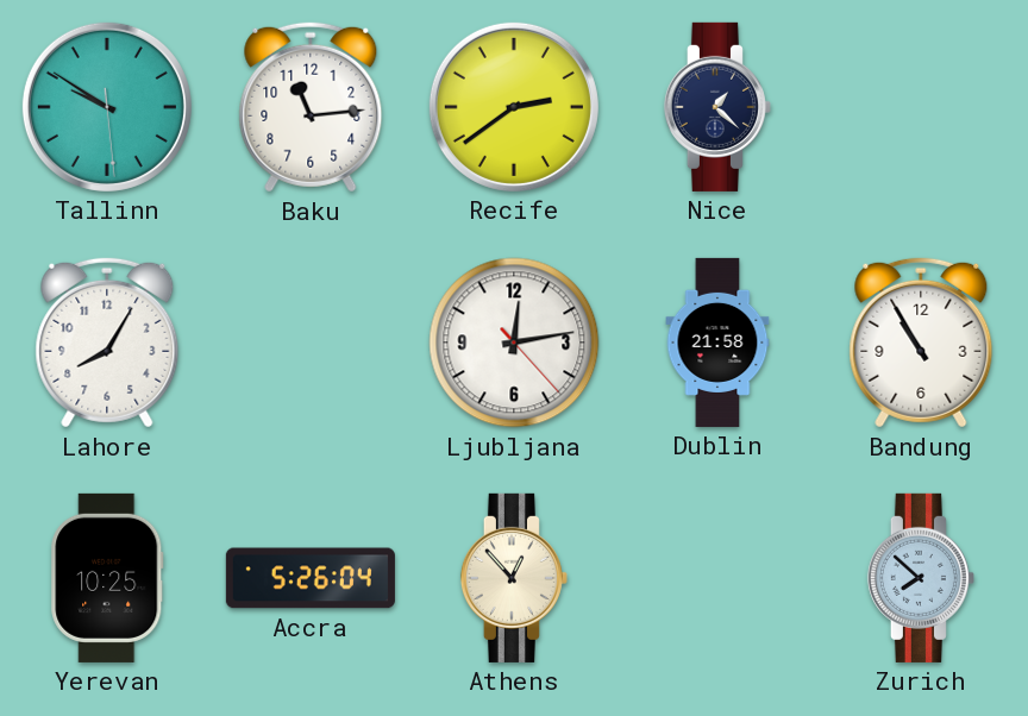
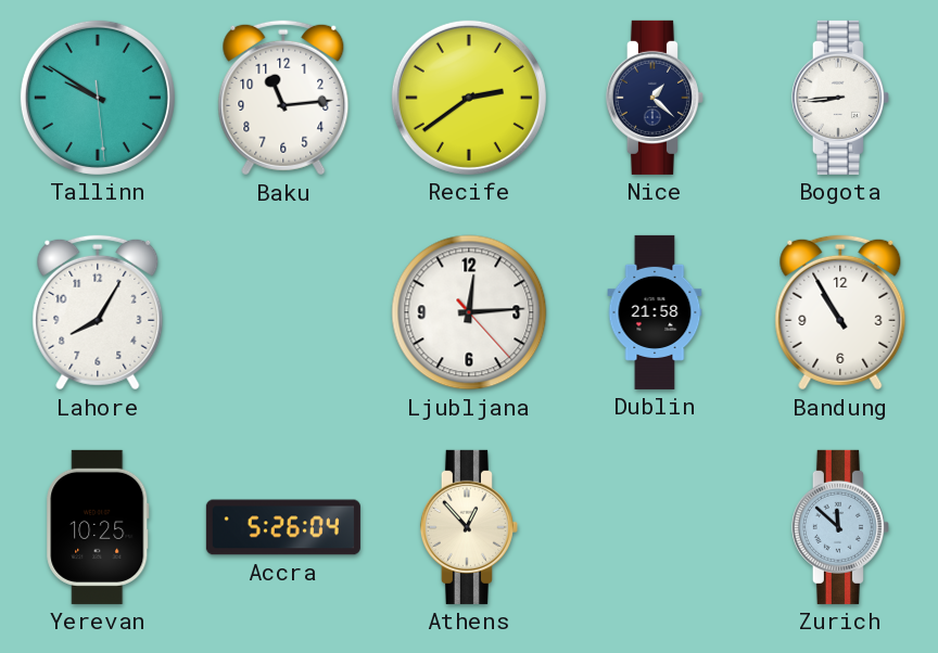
Bogota: none -> 8:44
Ljubljana: 12:13 -> 12:14
Zurich: 7:52 -> 11:52
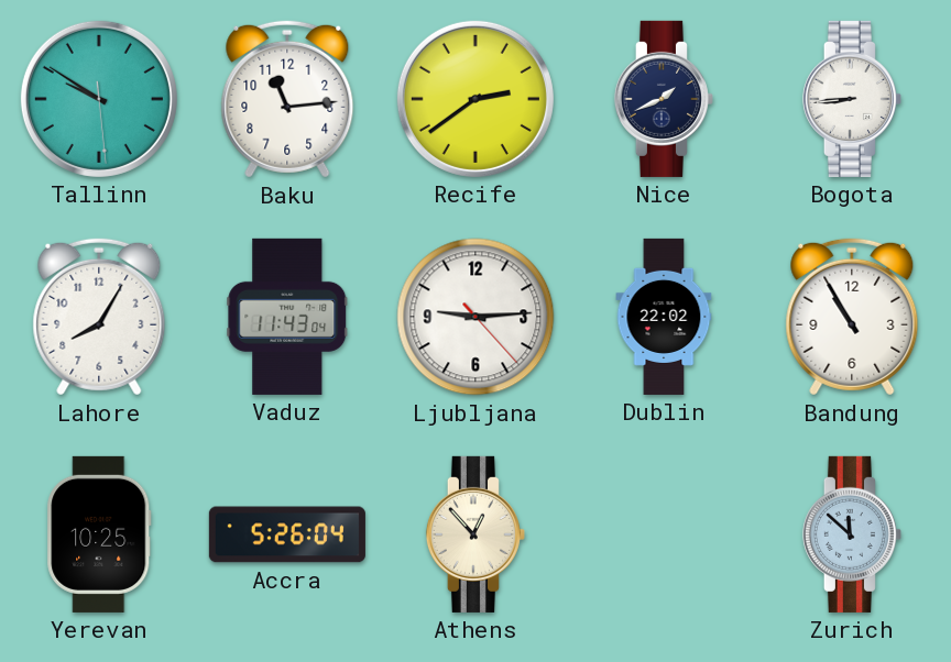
Nice: 1:22 -> 1:41
Vaduz: none -> 11:43
Ljubljana: 12:14 -> 9:14
Dublin: 21:58 -> 22:02
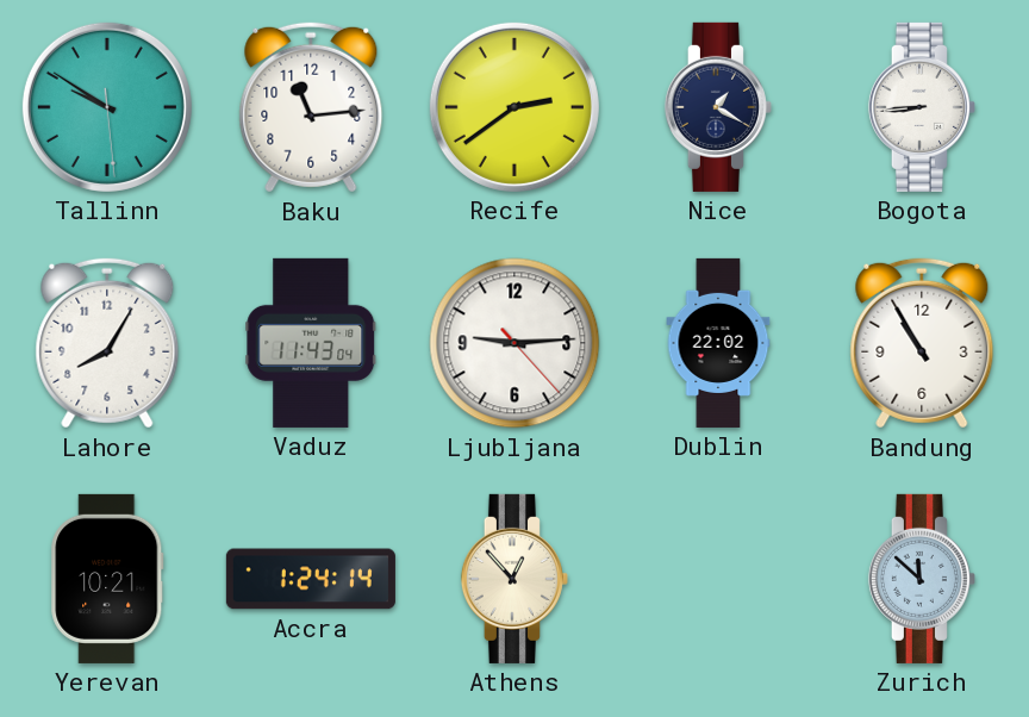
Nice: 1:41 -> 1:20
Yerevan: 10:25 -> 10:21
Accra: 5:26 -> 1:24
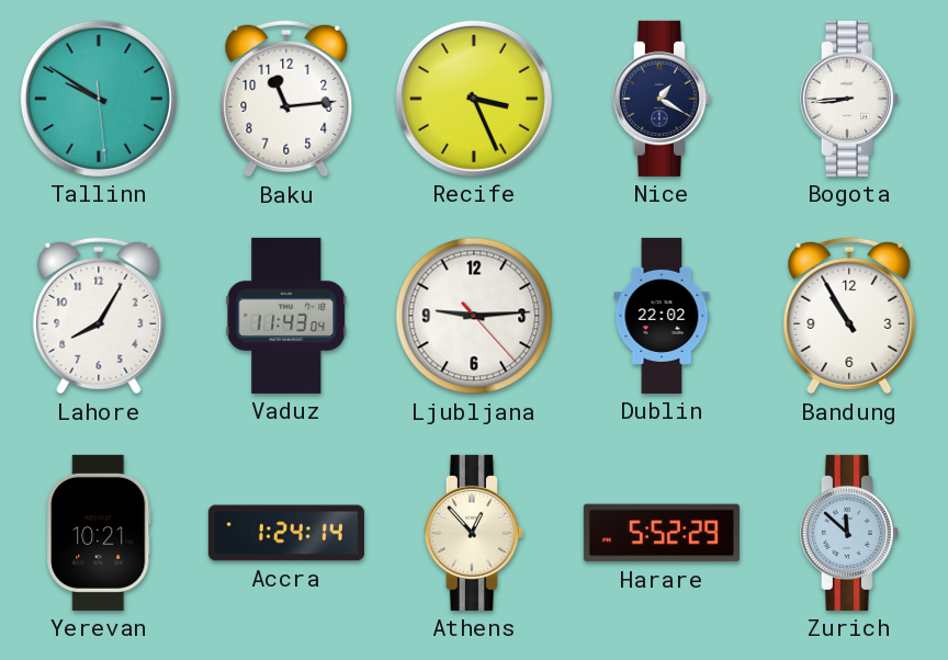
Recife: 2:39 -> 3:26
Harare: none -> 5:52
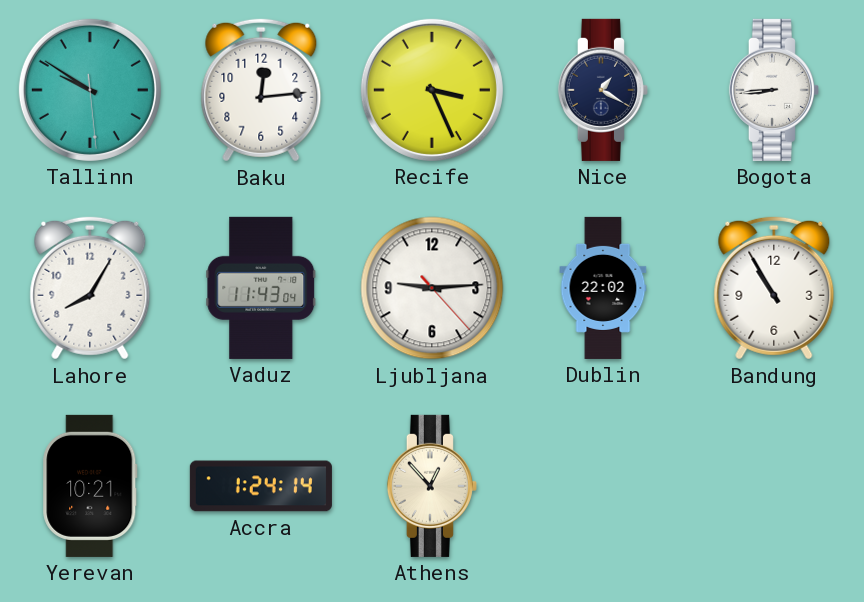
Baku: 11:14 -> 12:14
Harare: 5:52 -> none
Zurich: 11:52 -> none
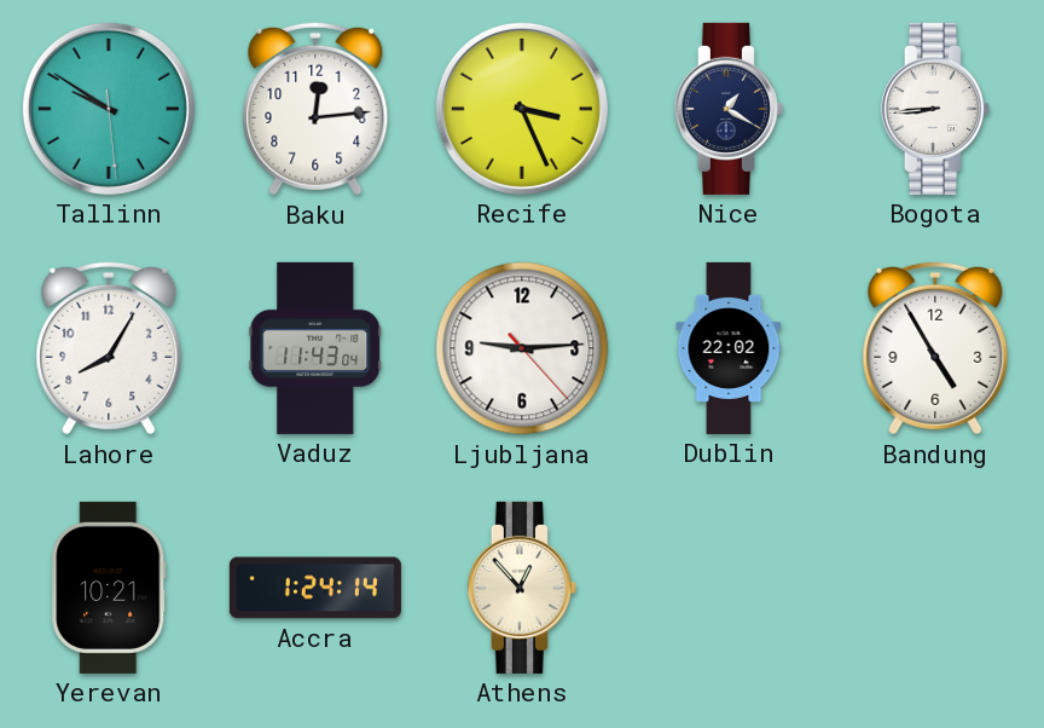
Bandung: 10:55 -> 4:55
